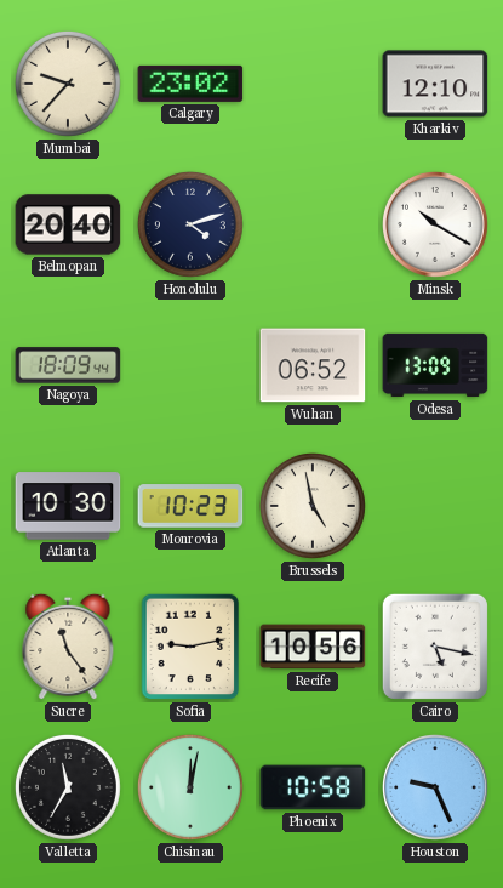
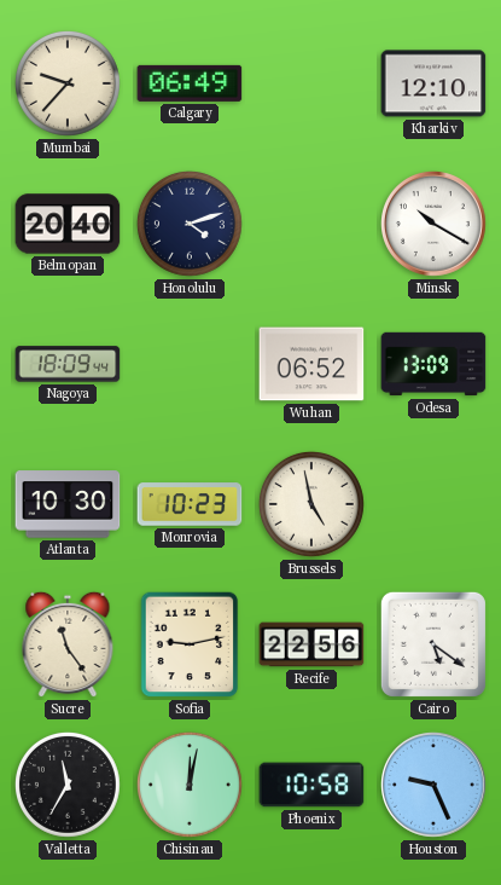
Calgary: 23:02 -> 06:49
Recife: 10:56 -> 22:56
Cairo: 5:17 -> 5:21
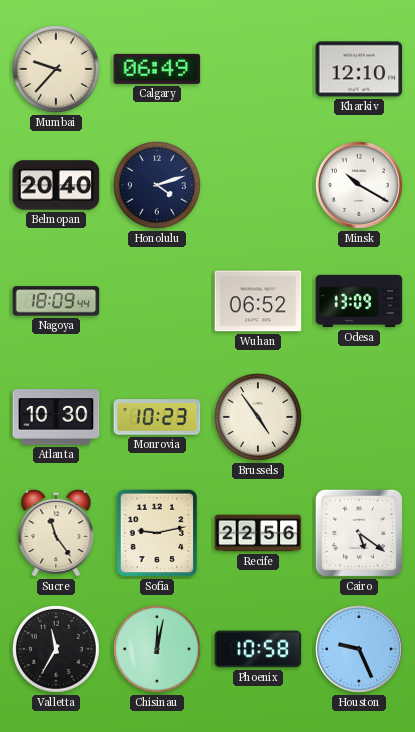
Brussels: 4:58 -> 4:54
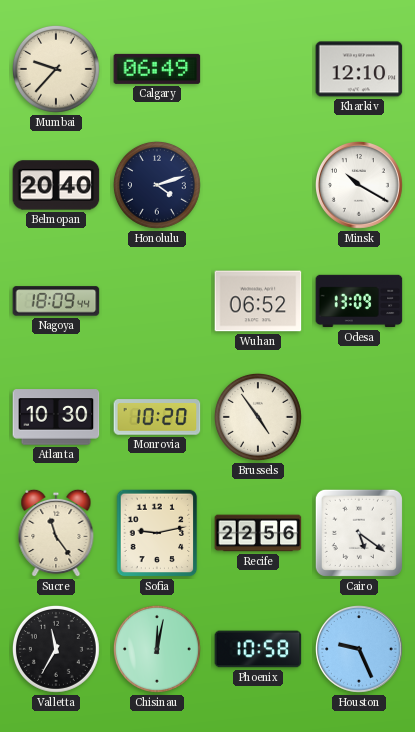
Monrovia: 10:23 -> 10:20
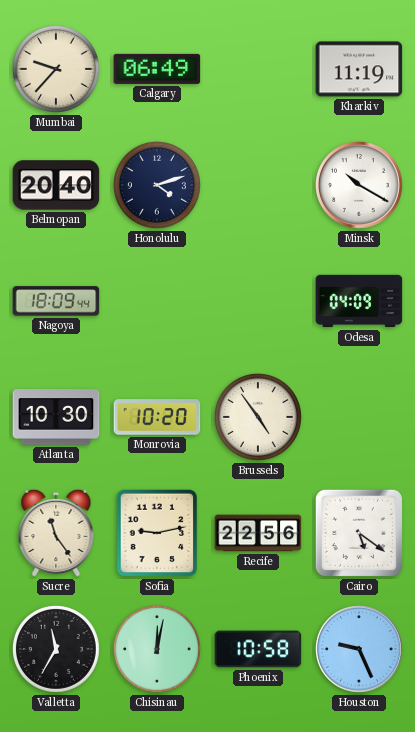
Kharkiv: 12:10 -> 11:19
Wuhan: 06:52 -> none
Odesa: 13:09 -> 04:09
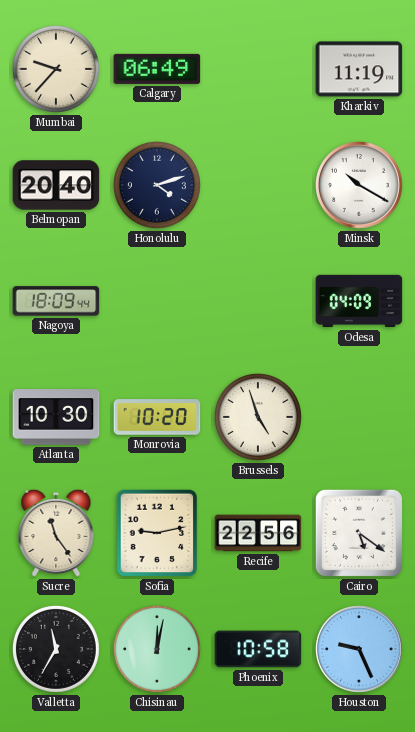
Brussels: 4:54 -> 4:57
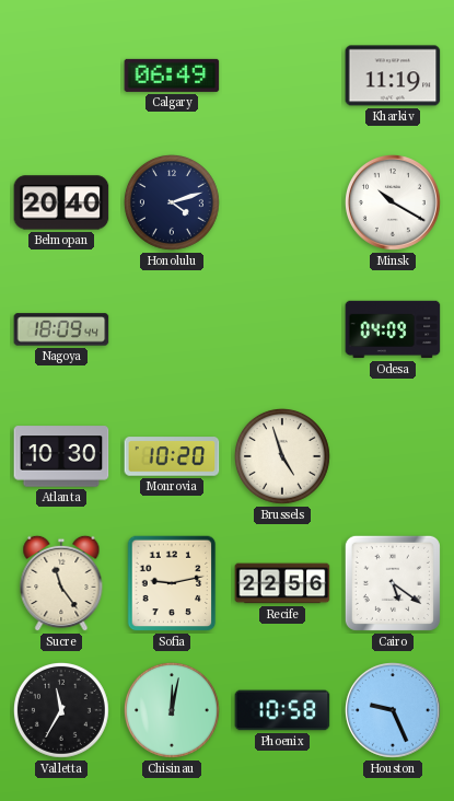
Mumbai: 9:37 -> none
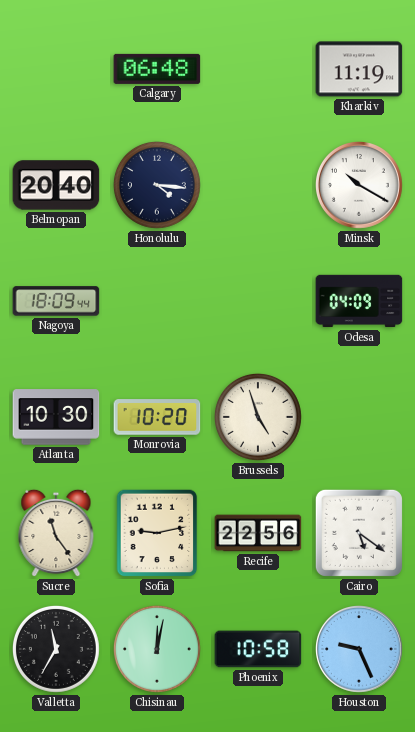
Calgary: 06:49 -> 06:48
Honolulu: 4:12 -> 4:16
